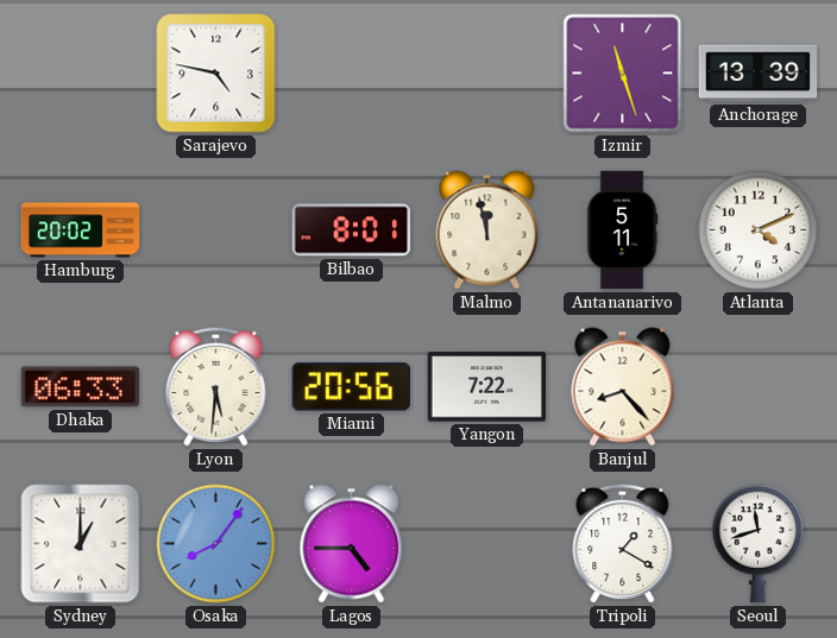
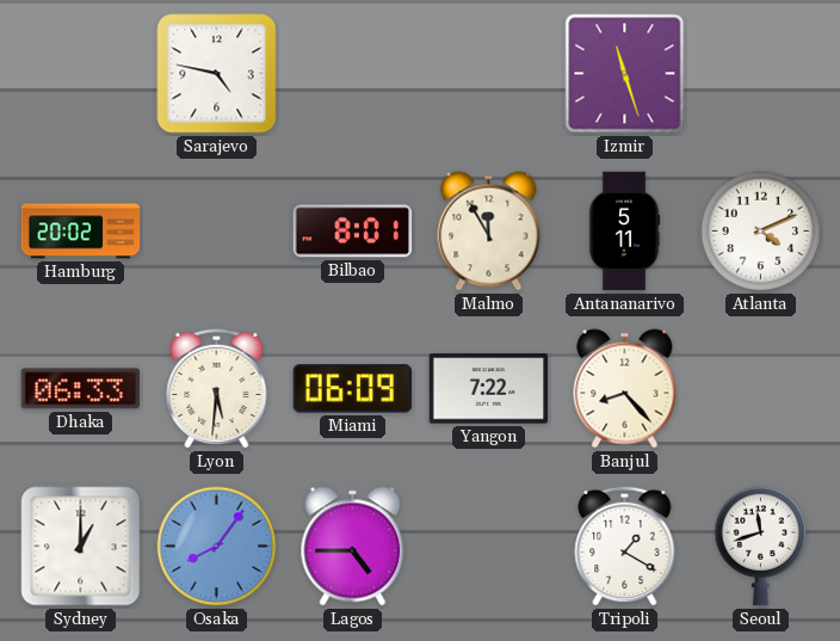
Anchorage: 13:39 -> none
Malmo: 11:58 -> 11:55
Miami: 20:56 -> 06:09
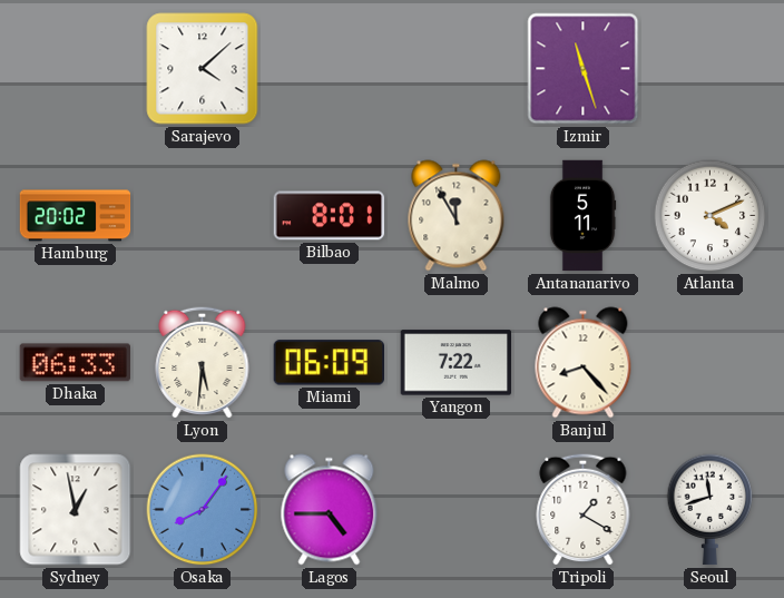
Sarajevo: 4:47 -> 4:08
Sydney: 1:00 -> 12:58
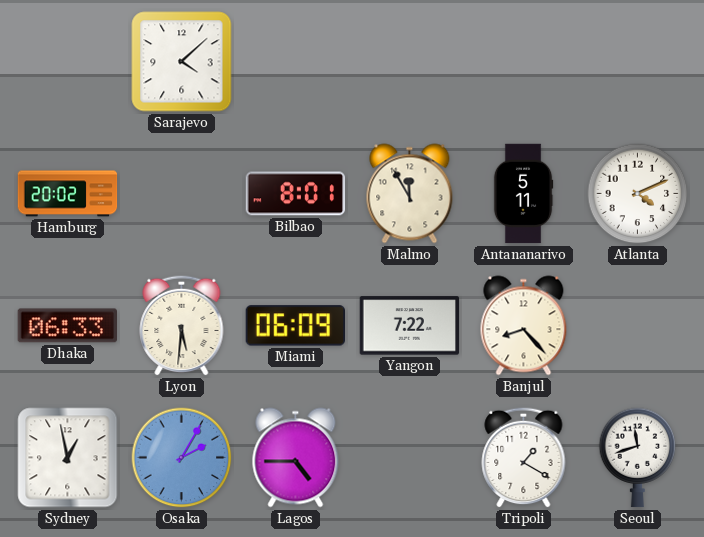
Izmir: 11:27 -> none
Osaka: 8:06 -> 2:05
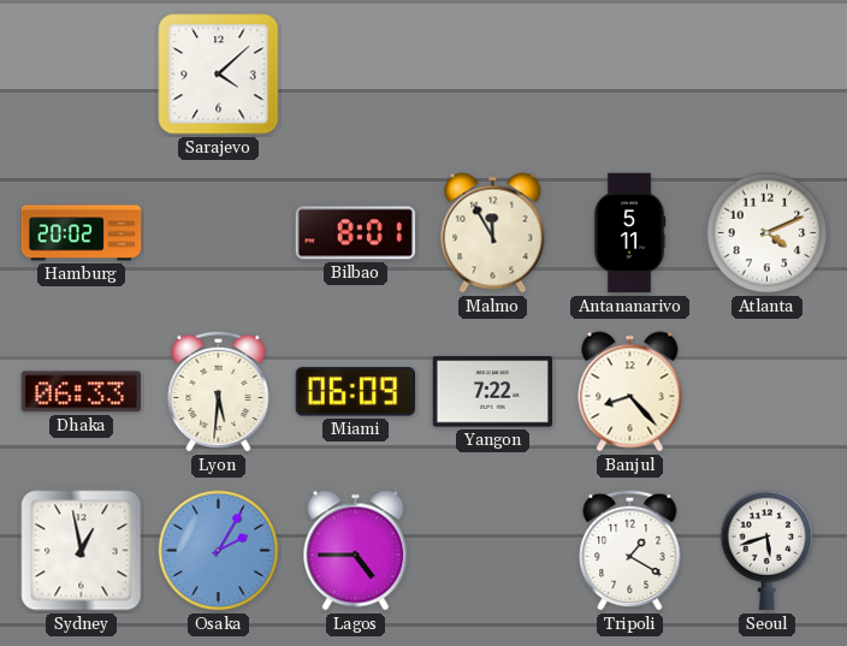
Seoul: 11:42 -> 5:42
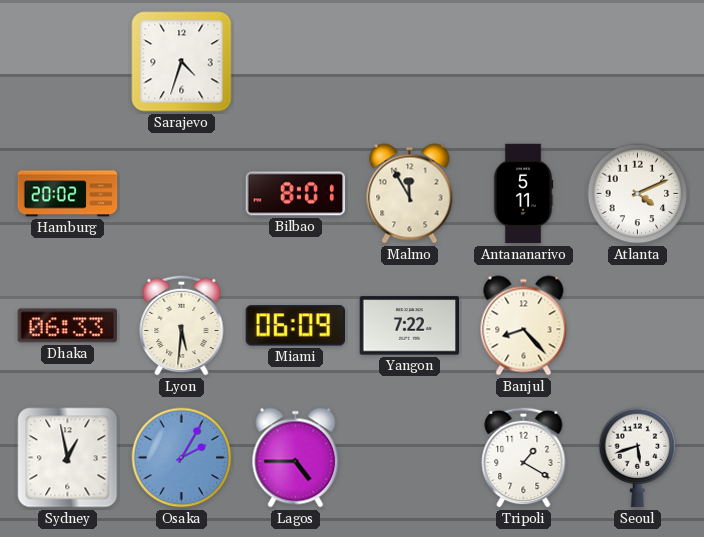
Sarajevo: 4:08 -> 4:33
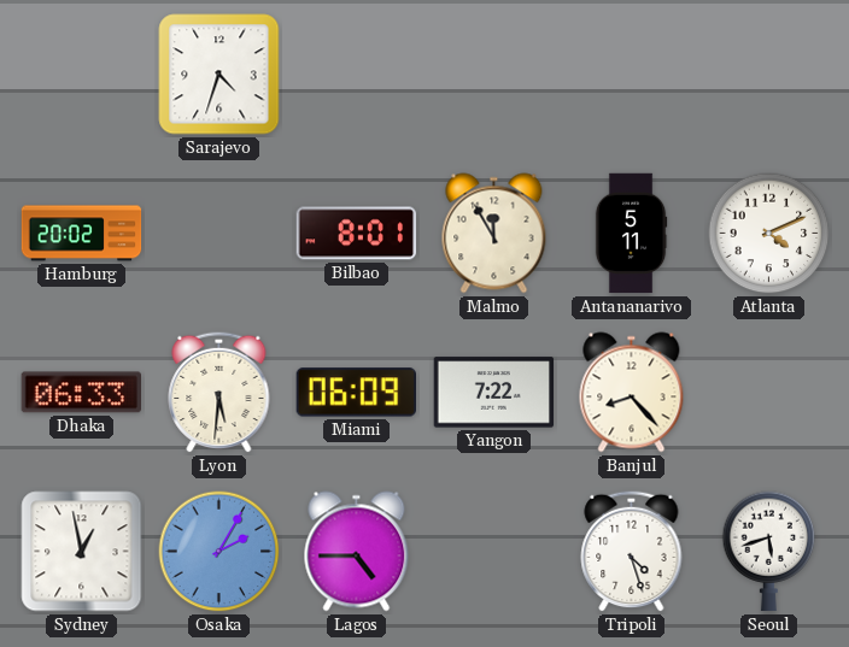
Tripoli: 1:20 -> 4:27
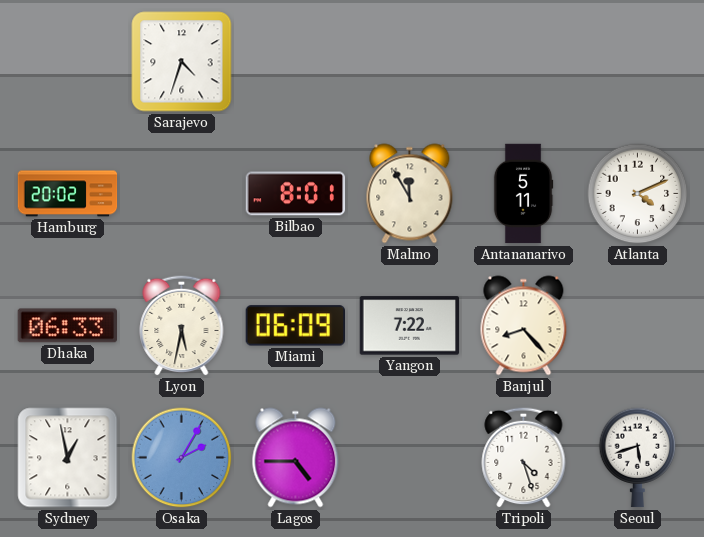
Lyon: 5:31 -> 5:32
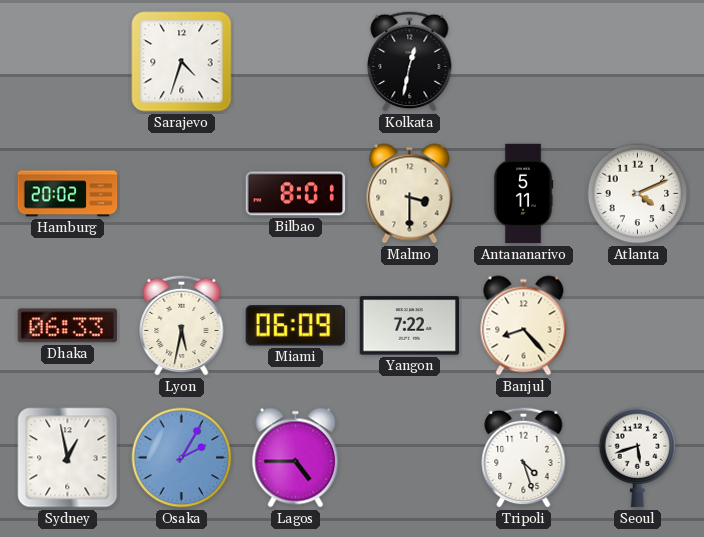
Kolkata: none -> 12:32
Malmo: 11:55 -> 3:30
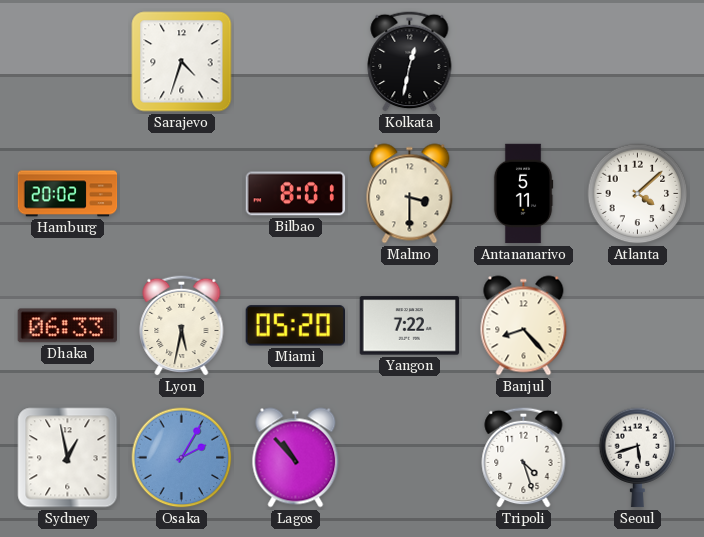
Atlanta: 4:11 -> 4:08
Miami: 06:09 -> 05:20
Lagos: 4:45 -> 10:53
